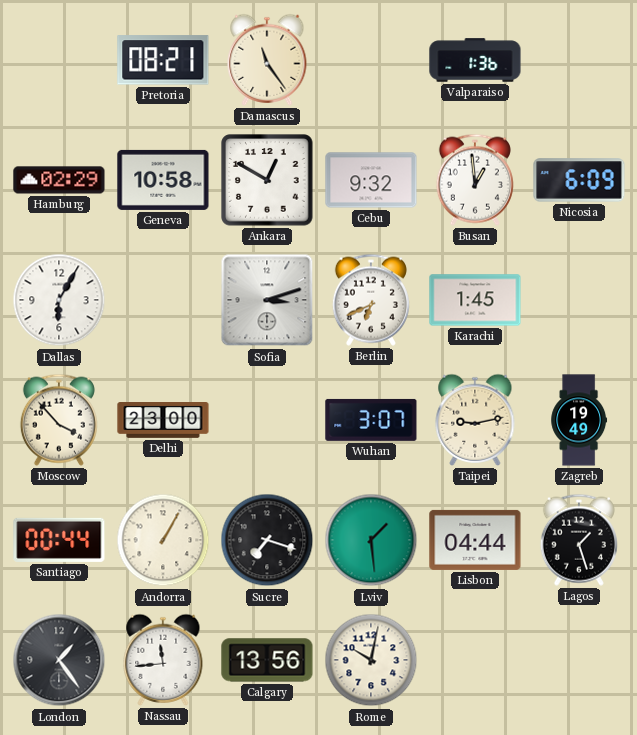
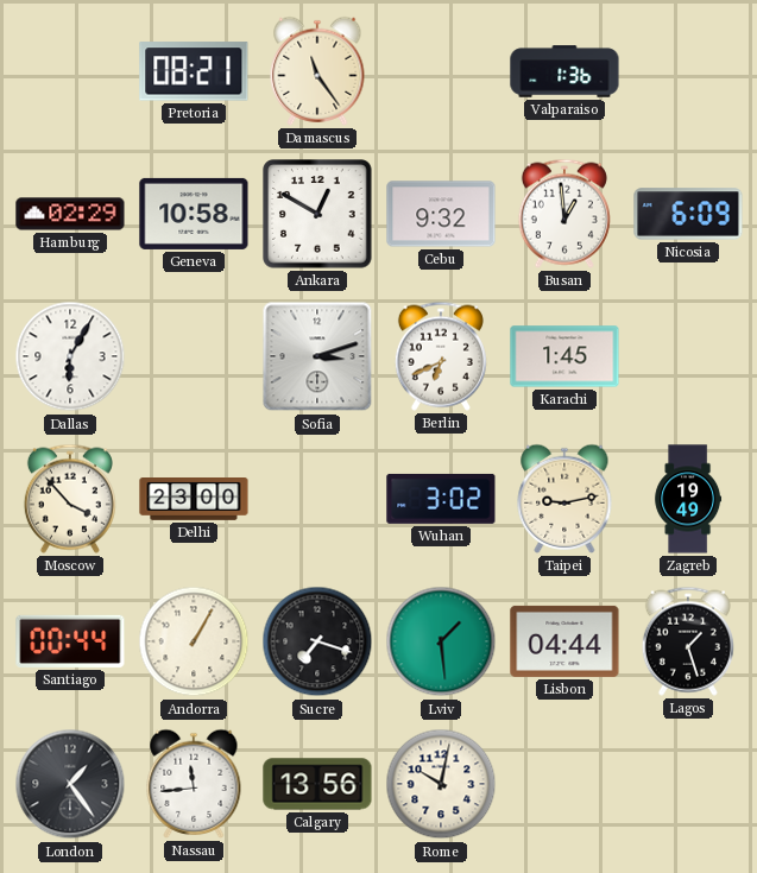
Wuhan: 3:07 -> 3:02
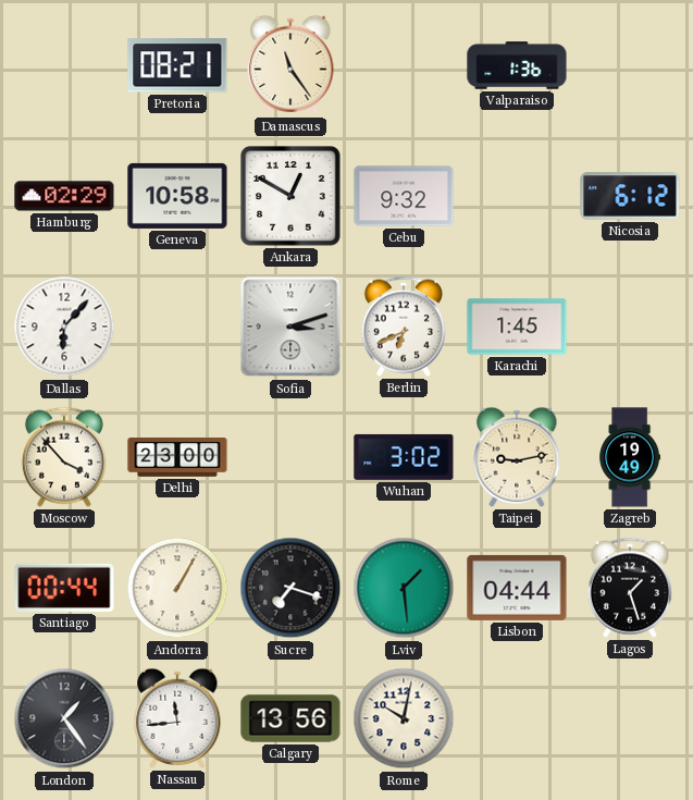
Busan: 12:59 -> none
Nicosia: 6:09 -> 6:12
Dallas: 6:05 -> 6:07
